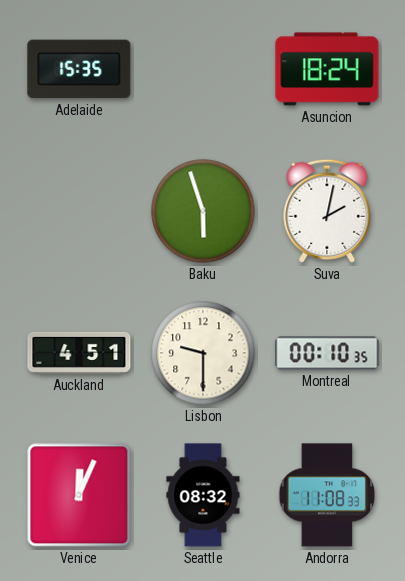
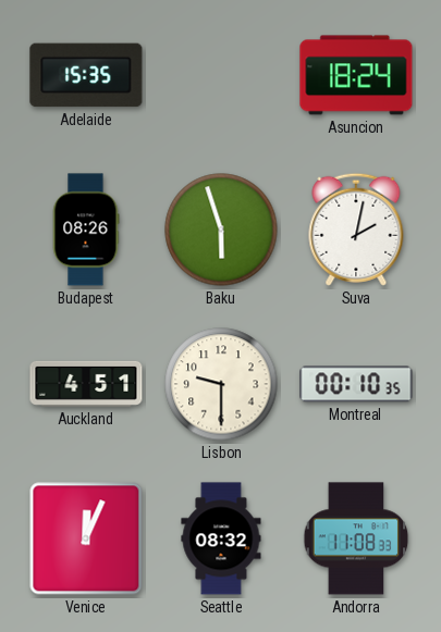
Budapest: none -> 08:26
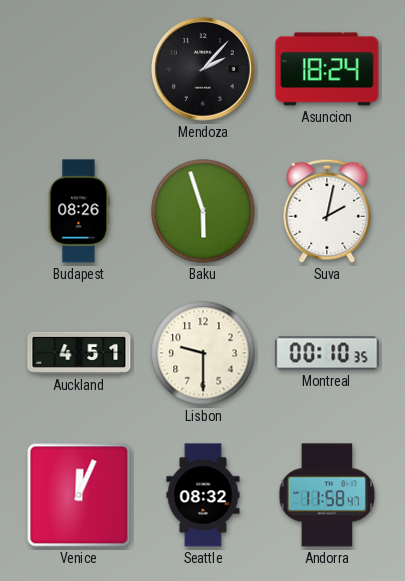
Adelaide: 15:35 -> none
Mendoza: none -> 2:07
Andorra: 11:08 -> 11:58
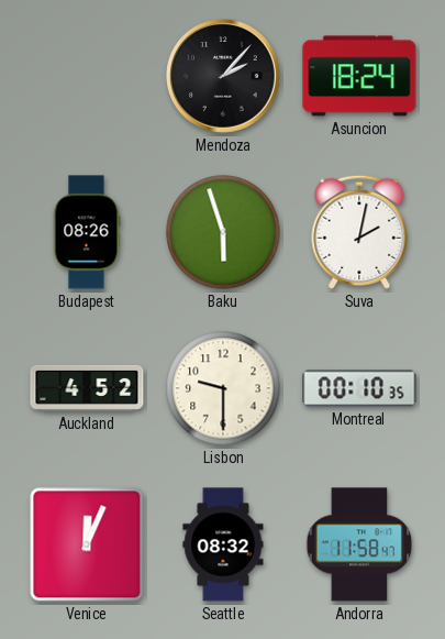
Auckland: 4:51 -> 4:52
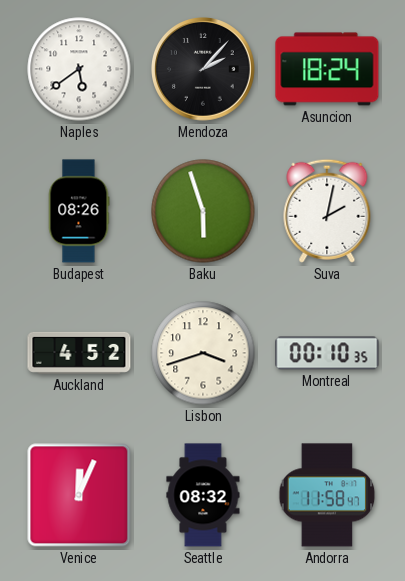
Naples: none -> 5:39
Lisbon: 9:30 -> 3:42
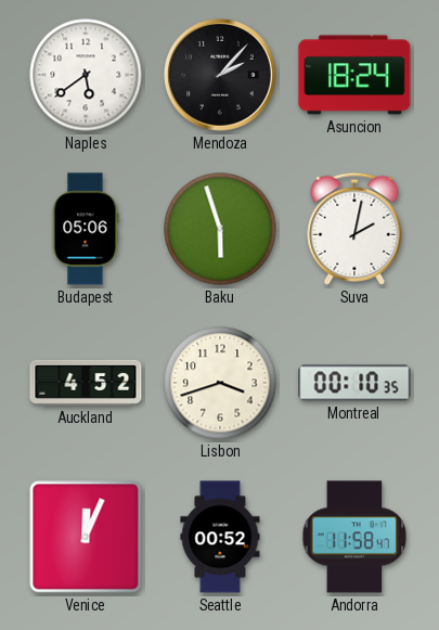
Budapest: 08:26 -> 05:06
Seattle: 08:32 -> 00:52
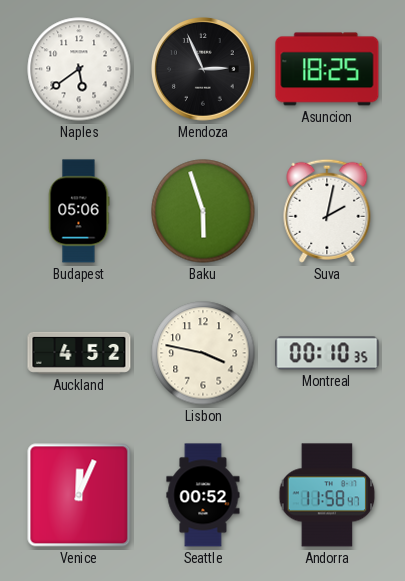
Mendoza: 2:07 -> 2:56
Asuncion: 18:24 -> 18:25
Lisbon: 3:42 -> 3:47
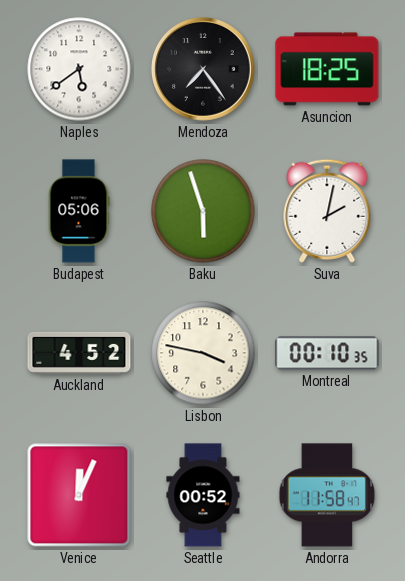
Mendoza: 2:56 -> 7:24
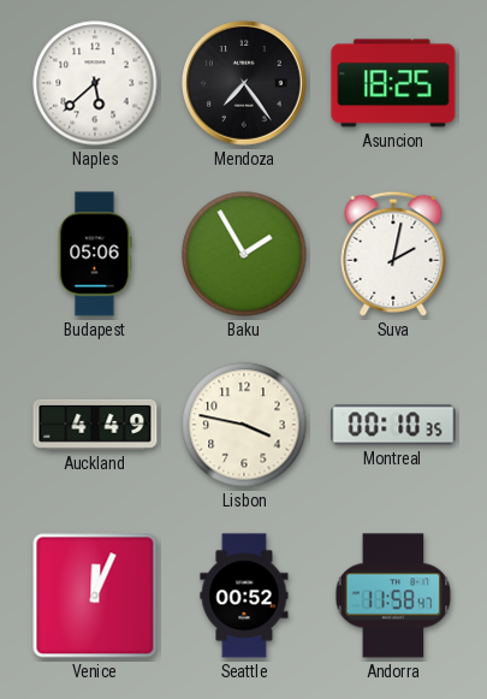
Naples: 5:39 -> 5:38
Baku: 5:57 -> 1:55
Auckland: 4:52 -> 4:49
